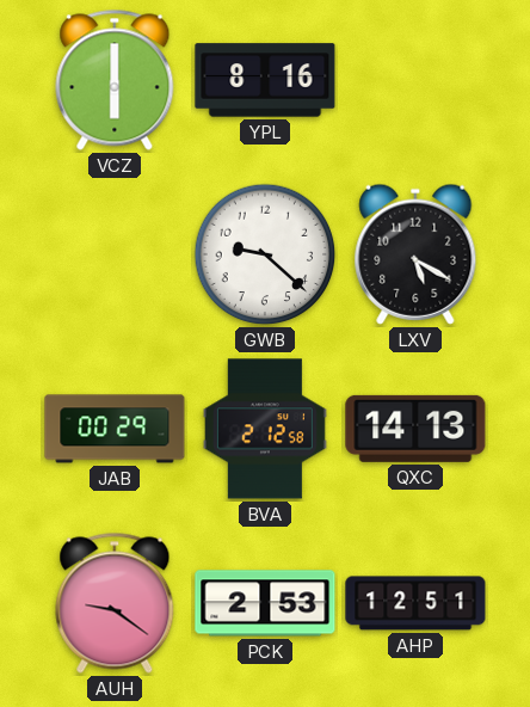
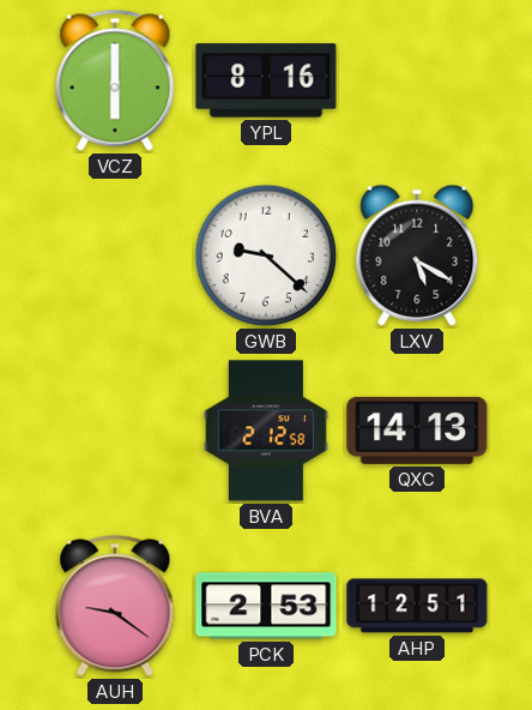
JAB: 00:29 -> none
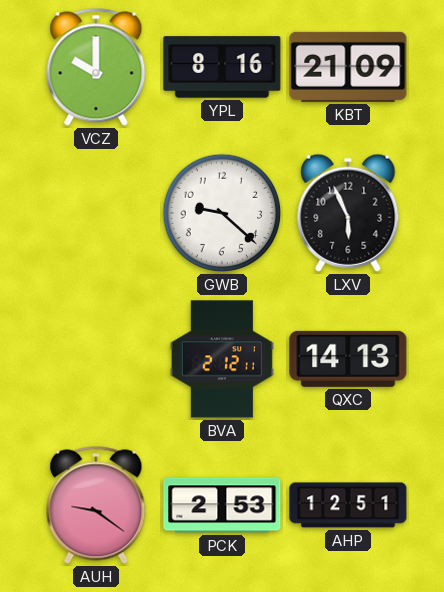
VCZ: 6:00 -> 10:00
KBT: none -> 21:09
LXV: 5:20 -> 5:56
BVA: 2:12:58 -> 2:12:11
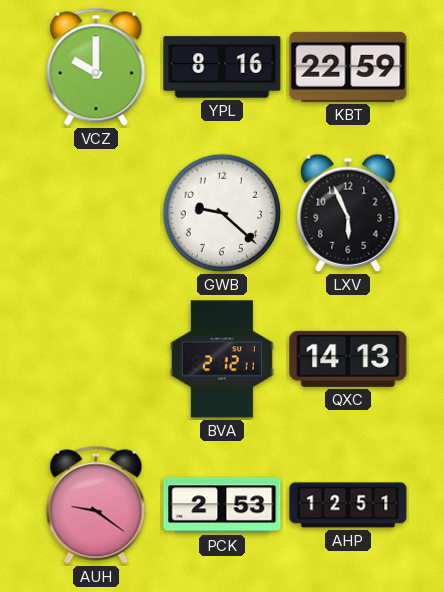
KBT: 21:09 -> 22:59
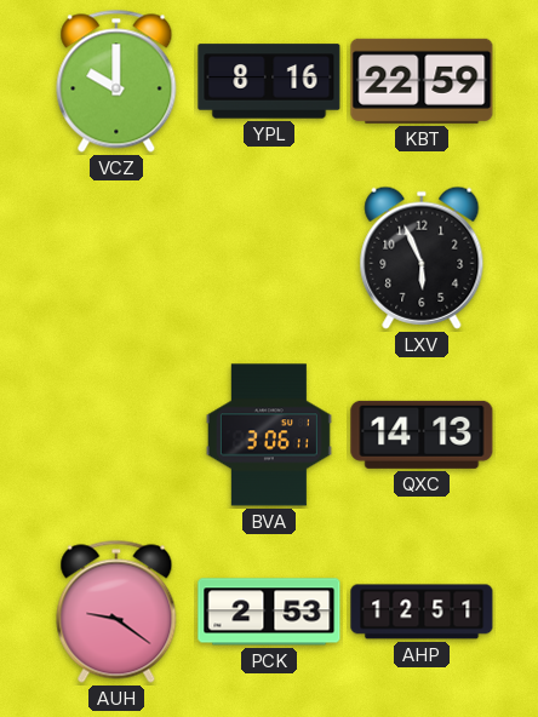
GWB: 9:22 -> none
BVA: 2:12 -> 3:06
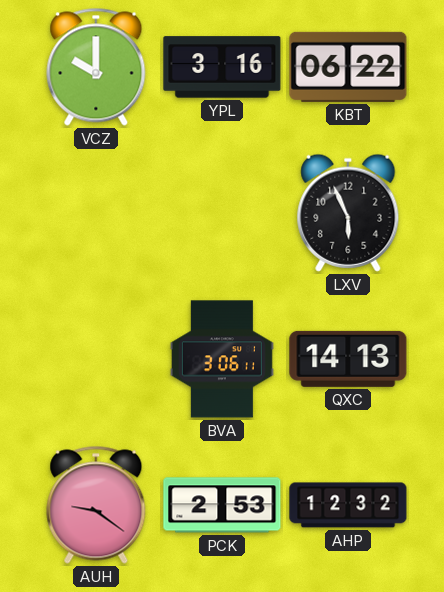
YPL: 8:16 -> 3:16
KBT: 22:59 -> 06:22
AHP: 12:51 -> 12:32
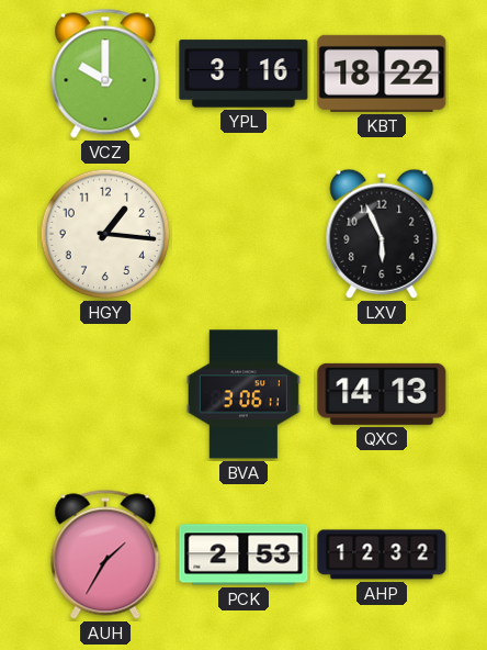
KBT: 06:22 -> 18:22
HGY: none -> 1:16
AUH: 9:21 -> 1:35
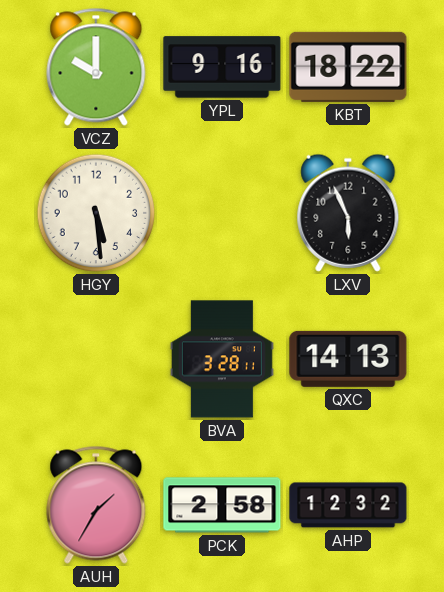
YPL: 3:16 -> 9:16
HGY: 1:16 -> 5:29
BVA: 3:06 -> 3:28
PCK: 2:53 -> 2:58
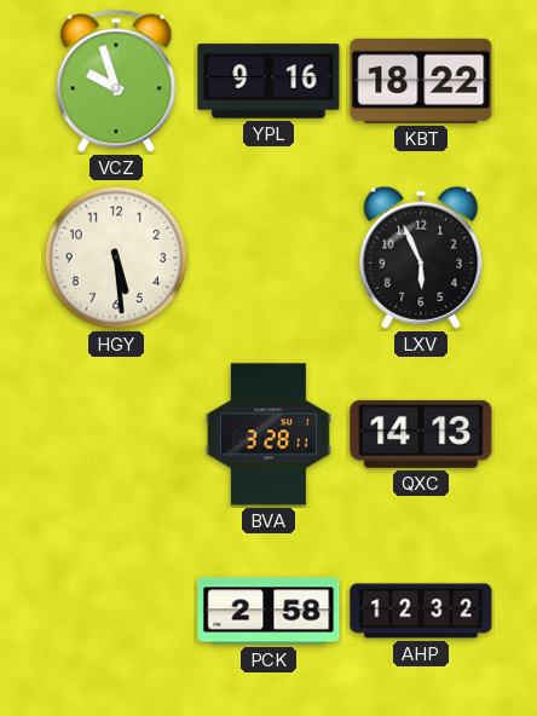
VCZ: 10:00 -> 9:57
AUH: 1:35 -> none
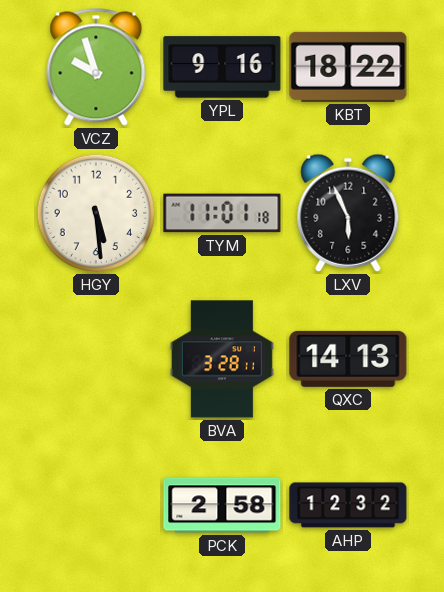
TYM: none -> 11:01
